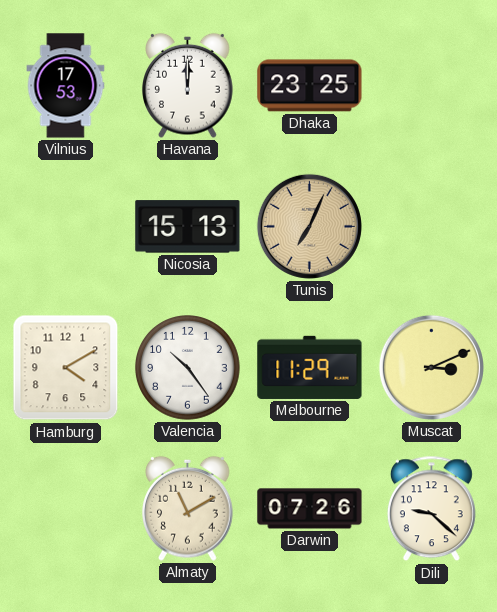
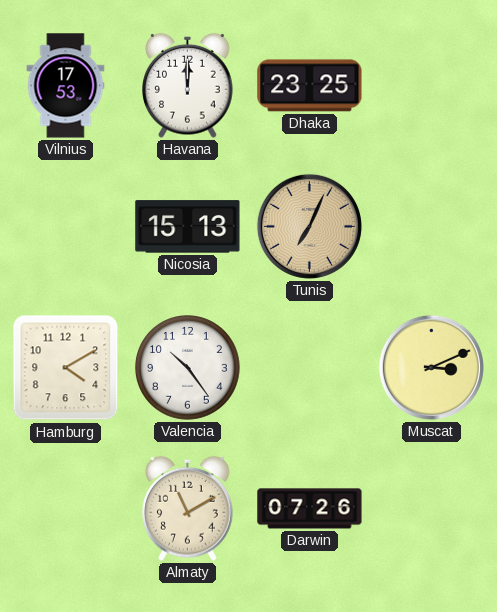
Melbourne: 11:29 -> none
Dili: 9:22 -> none
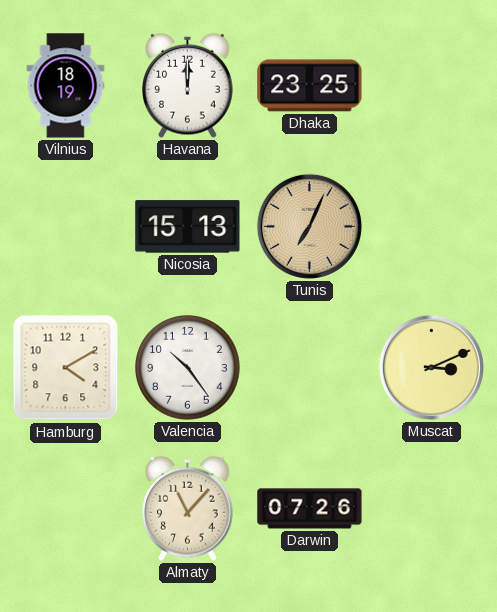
Vilnius: 17:53 -> 18:19
Almaty: 11:10 -> 11:07
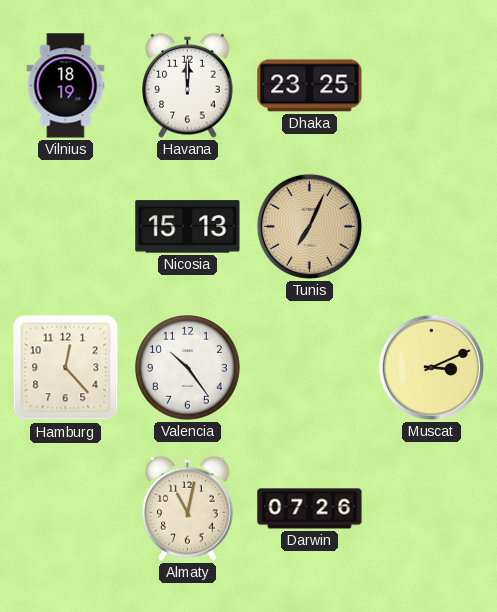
Hamburg: 4:10 -> 12:23
Almaty: 11:07 -> 11:02
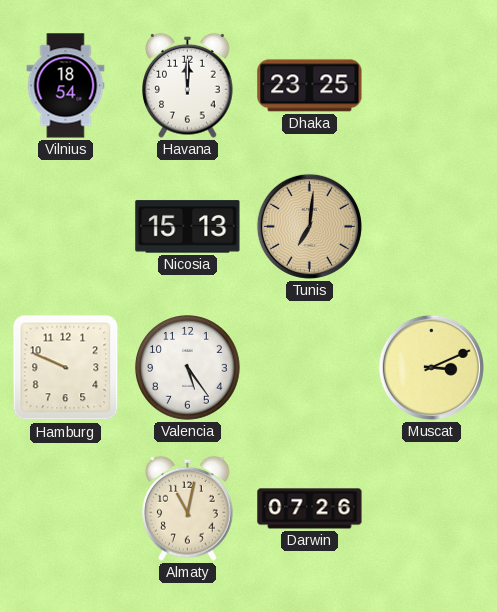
Vilnius: 18:19 -> 18:54
Tunis: 7:04 -> 7:01
Hamburg: 12:23 -> 9:49
Valencia: 10:24 -> 5:24
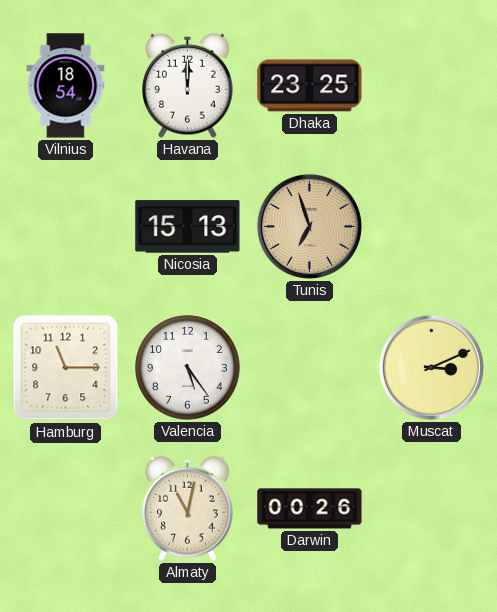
Tunis: 7:01 -> 6:57
Hamburg: 9:49 -> 11:15
Darwin: 07:26 -> 00:26
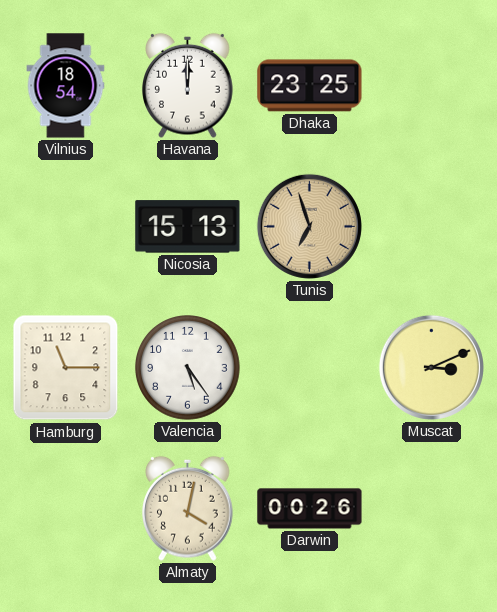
Almaty: 11:02 -> 4:02
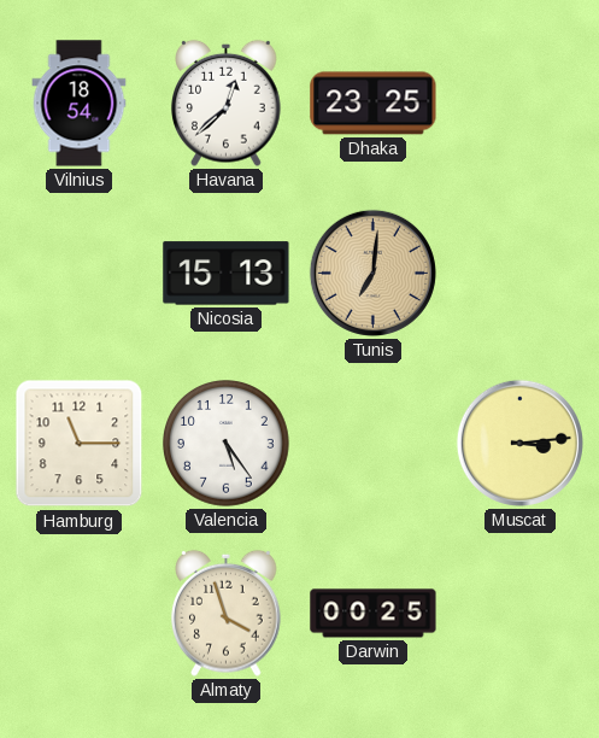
Havana: 12:00 -> 12:38
Tunis: 6:57 -> 7:01
Muscat: 3:11 -> 3:14
Almaty: 4:02 -> 3:57
Darwin: 00:26 -> 00:25
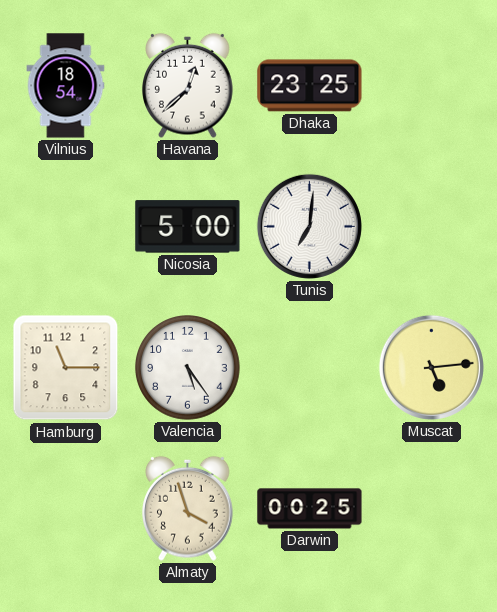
Nicosia: 15:13 -> 5:00
Tunis dial: champagne -> white
Muscat: 3:14 -> 5:14
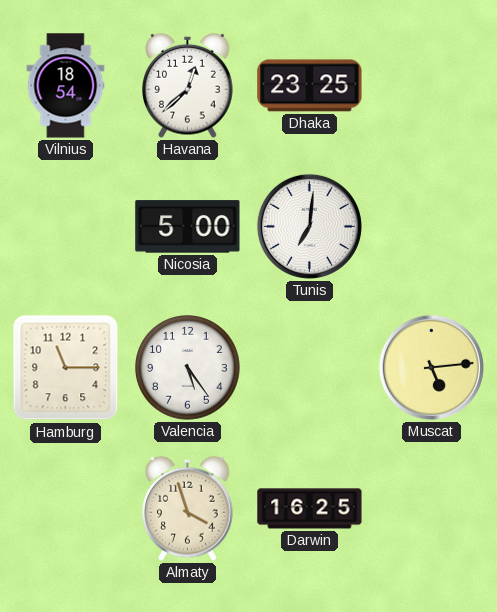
Darwin: 00:25 -> 16:25
